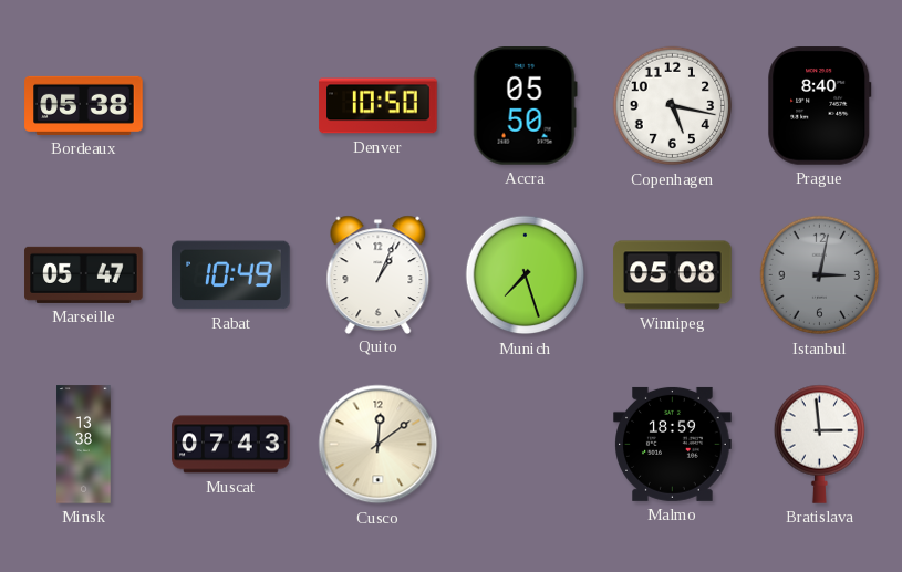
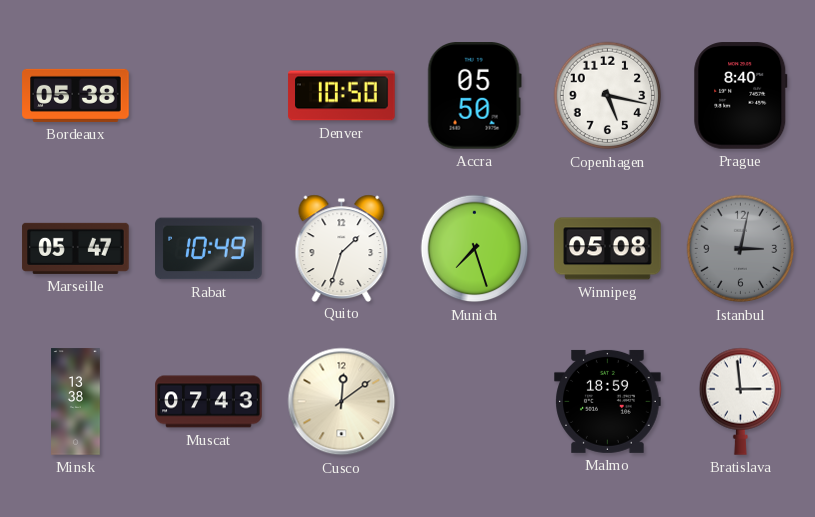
Quito: 1:04 -> 1:33
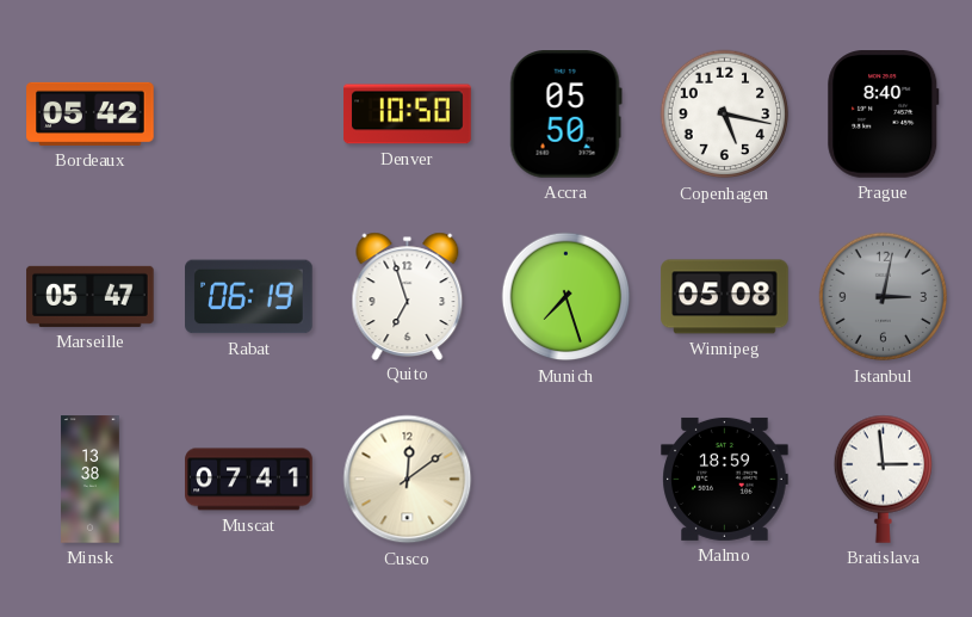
Bordeaux: 05:38 -> 05:42
Rabat: 10:49 -> 06:19
Quito: 1:33 -> 6:57
Muscat: 07:43 -> 07:41
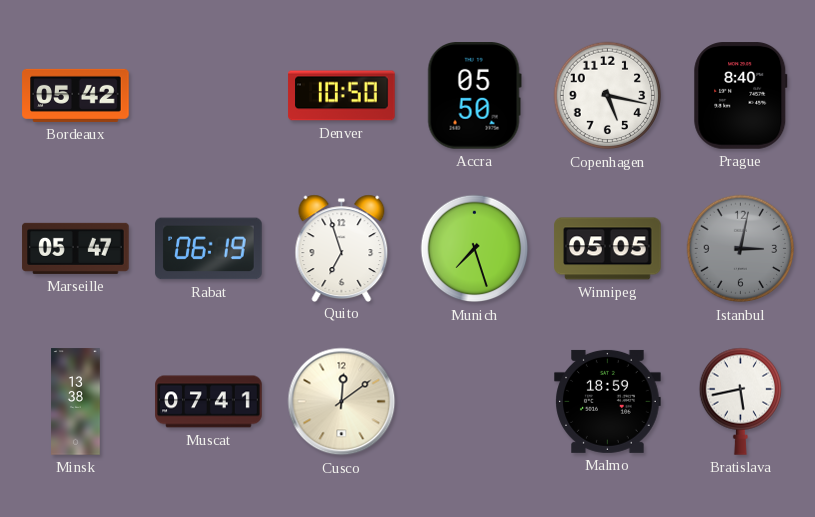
Winnipeg: 05:08 -> 05:05
Bratislava: 2:59 -> 5:43
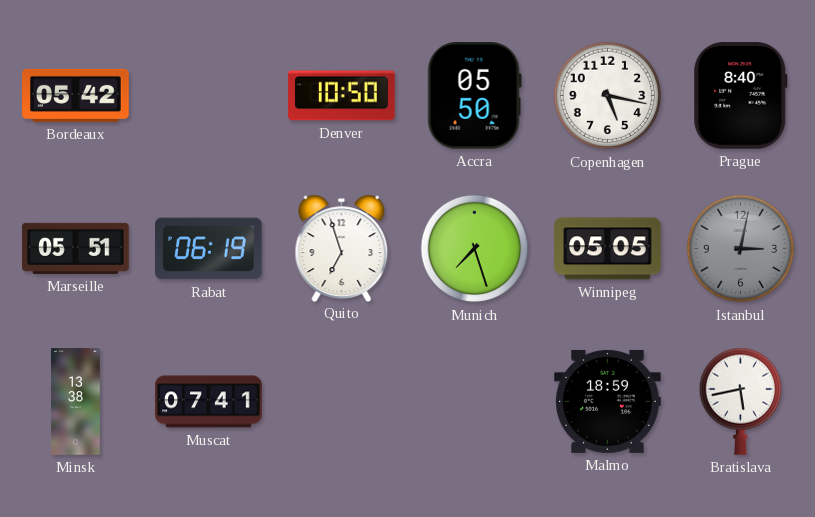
Marseille: 05:47 -> 05:51
Cusco: 12:09 -> none
